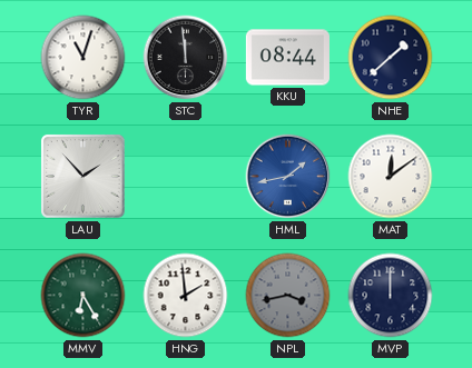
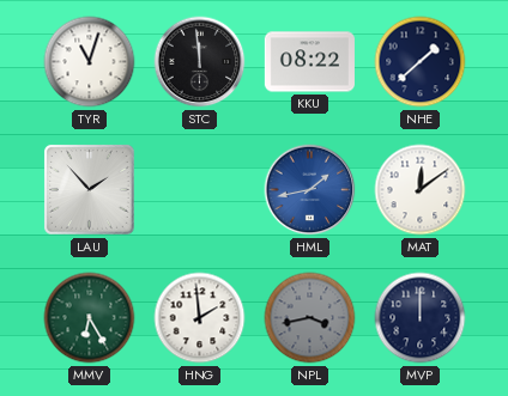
KKU: 08:44 -> 08:22
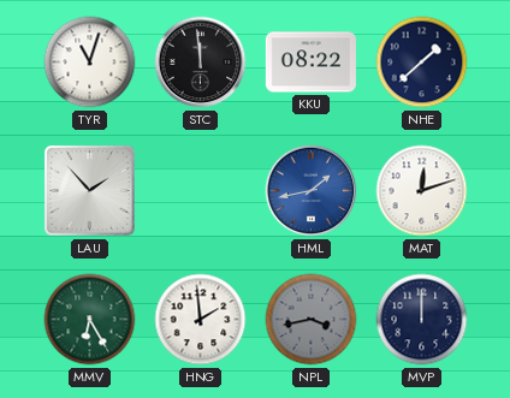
MAT: 12:09 -> 12:12
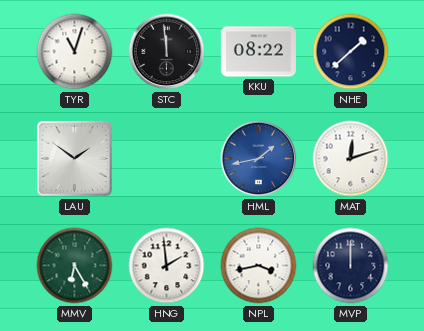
LAU: 1:53 -> 1:51
NPL dial: grey -> white
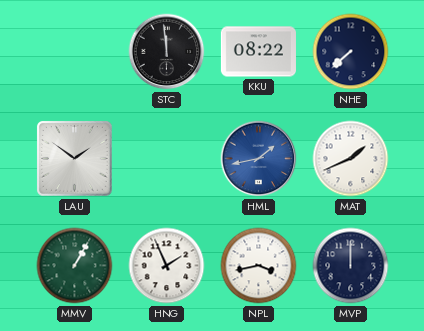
TYR: 11:03 -> none
NHE: 1:38 -> 7:38
MAT: 12:12 -> 1:41
MMV: 6:25 -> 1:05
HNG: 1:59 -> 1:56
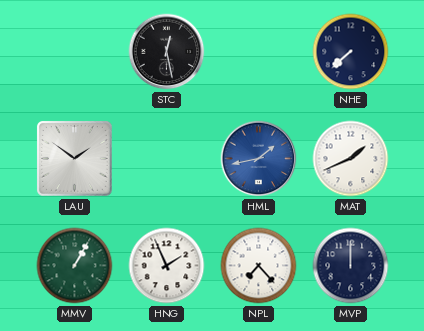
STC: 11:59 -> 12:28
KKU: 08:22 -> none
NPL: 3:43 -> 7:23
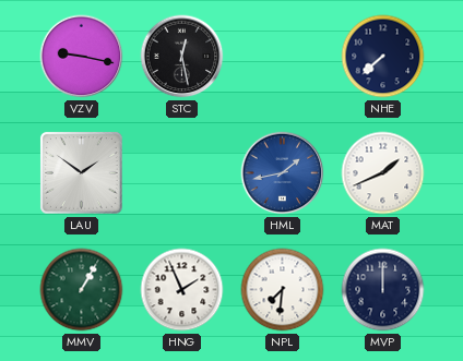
VZV: none -> 9:17
NPL: 7:23 -> 7:31
